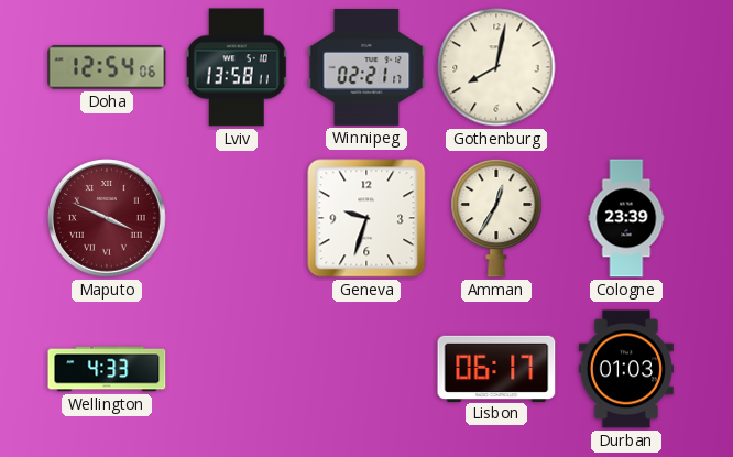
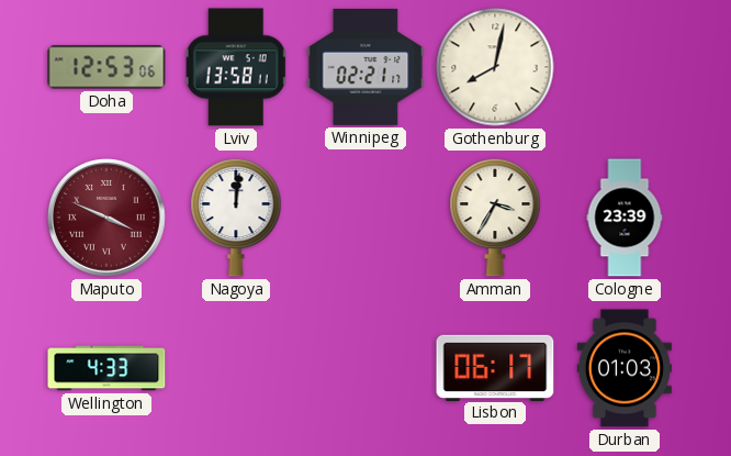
Doha: 12:54 -> 12:53
Nagoya: none -> 12:01
Geneva: 9:33 -> none
Amman: 12:35 -> 3:35
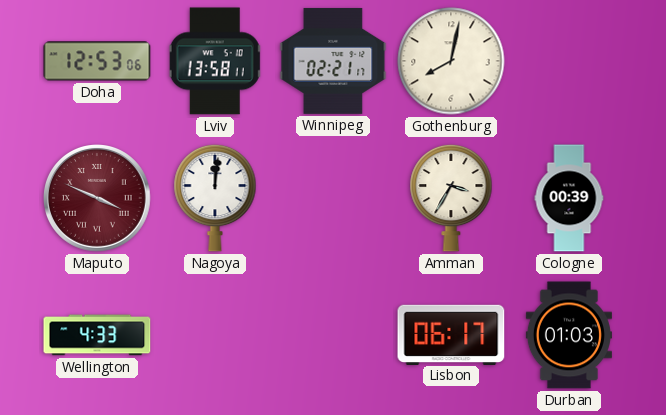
Cologne: 23:39 -> 00:39
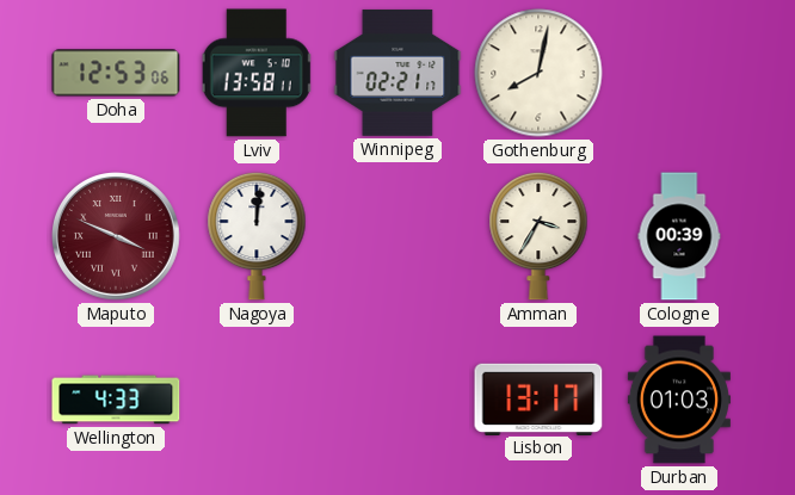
Lisbon: 06:17 -> 13:17
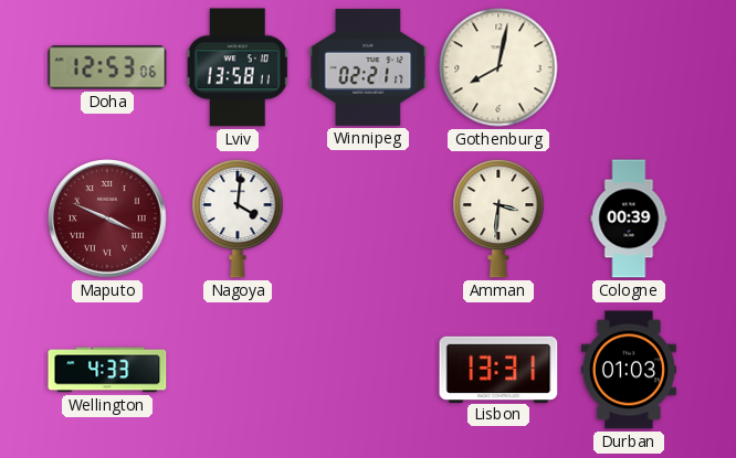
Nagoya: 12:01 -> 4:01
Amman: 3:35 -> 3:31
Lisbon: 13:17 -> 13:31
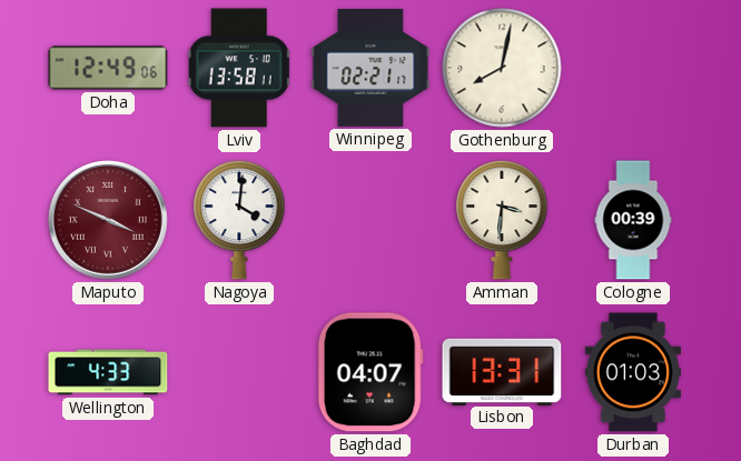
Doha: 12:53 -> 12:49
Baghdad: none -> 04:07
